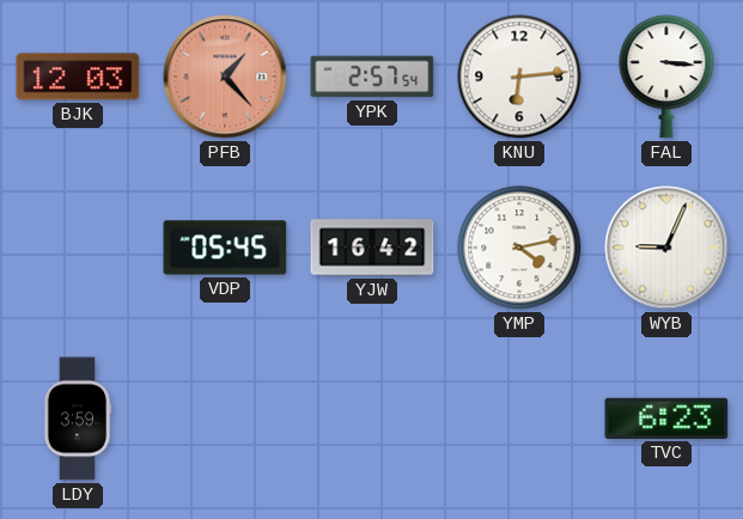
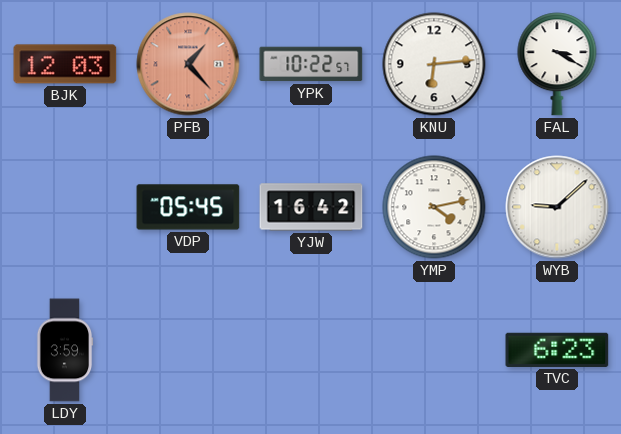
YPK: 2:57 -> 10:22
FAL: 3:16 -> 3:20
WYB: 9:04 -> 9:08
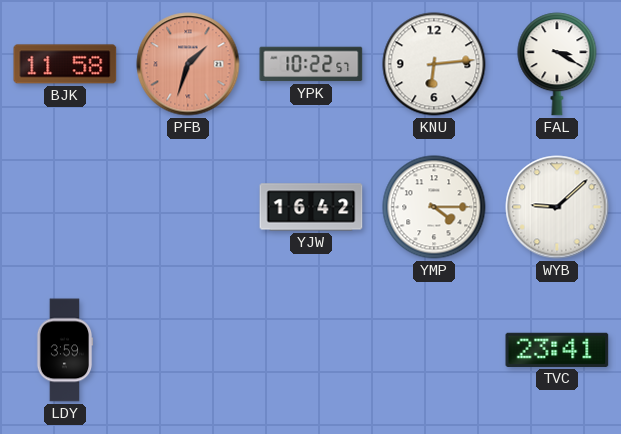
BJK: 12:03 -> 11:58
PFB: 1:23 -> 1:33
VDP: 05:45 -> none
YMP: 4:13 -> 4:15
TVC: 6:23 -> 23:41
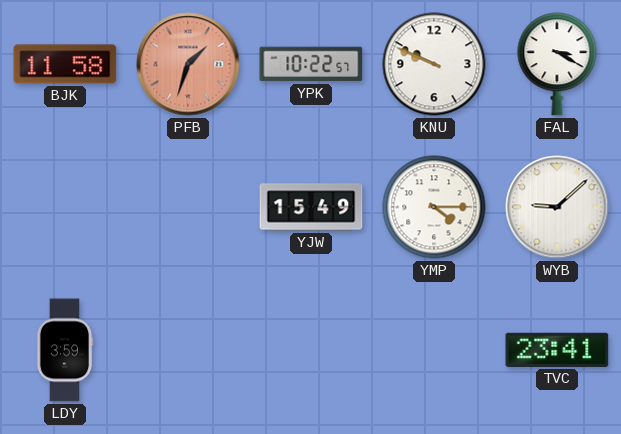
KNU: 6:14 -> 9:49
YJW: 16:42 -> 15:49
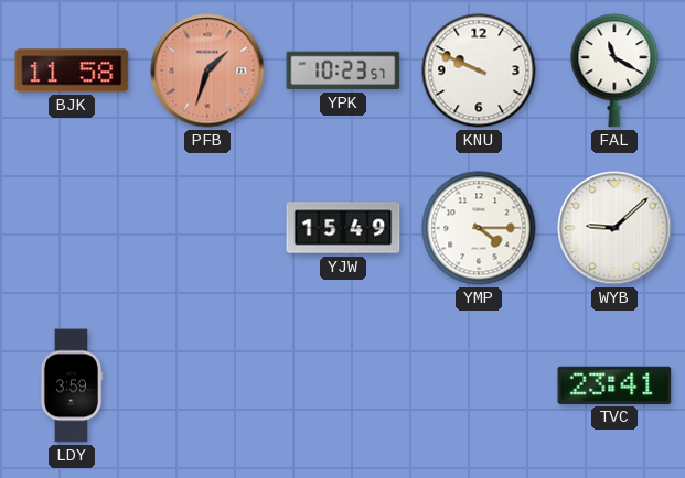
YPK: 10:22 -> 10:23
FAL: 3:20 -> 11:20
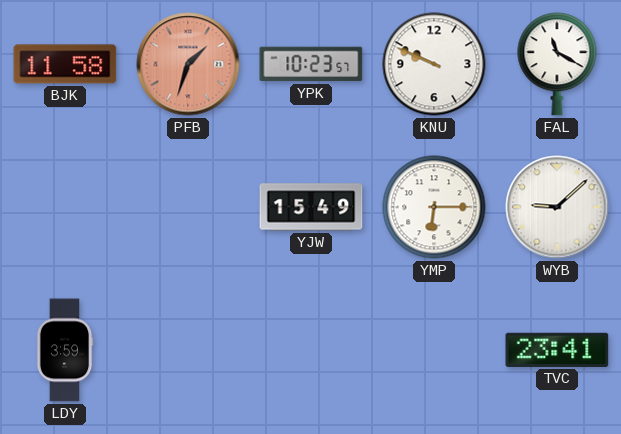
YMP: 4:15 -> 6:15
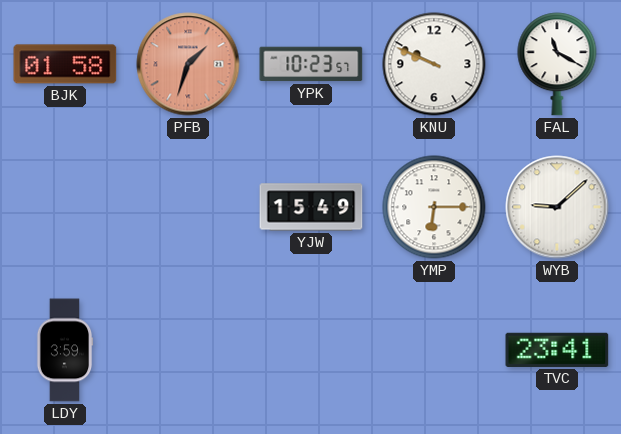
BJK: 11:58 -> 01:58
